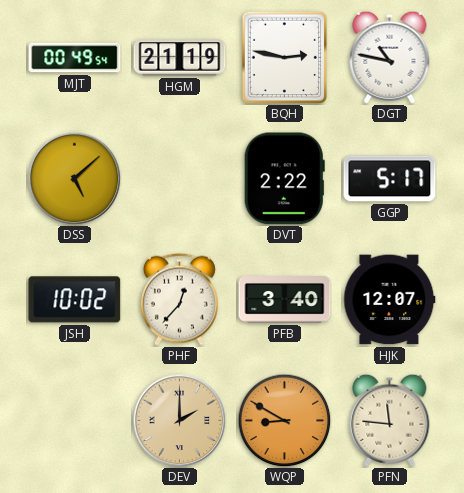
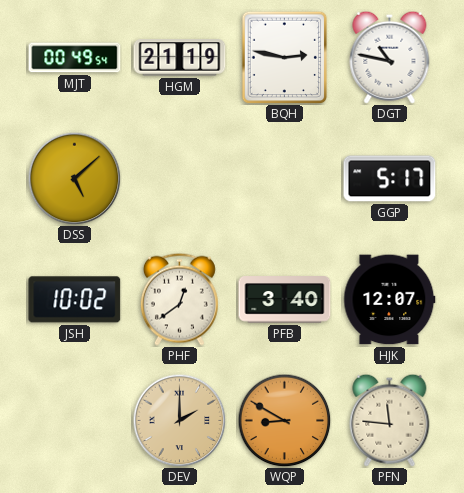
DVT: 2:22 -> none
PHF: 12:37 -> 12:39
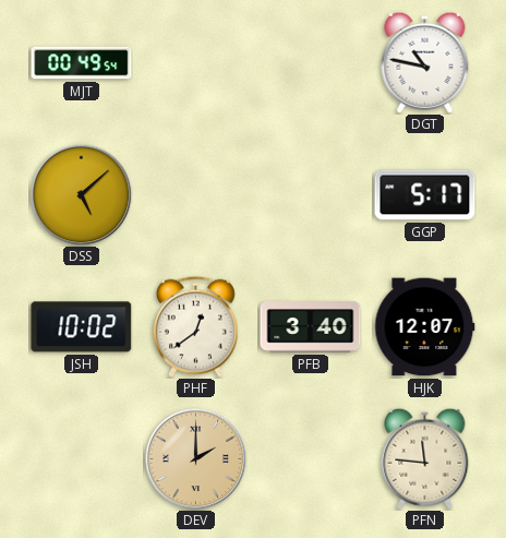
HGM: 21:19 -> none
BQH: 2:47 -> none
WQP: 8:50 -> none
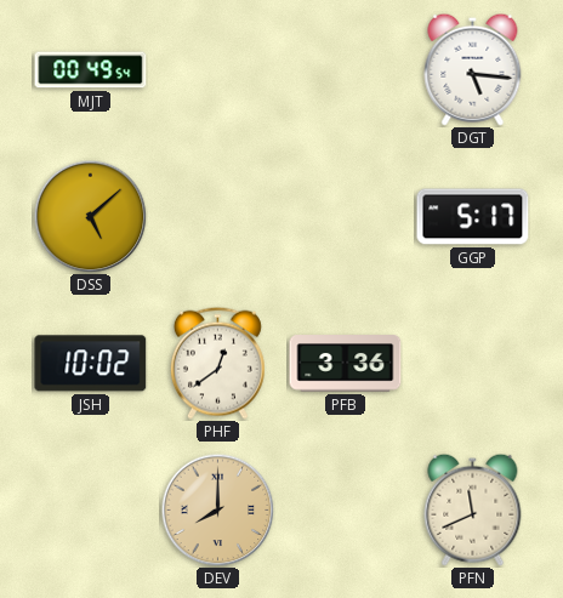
DGT: 10:47 -> 5:16
PFB: 3:40 -> 3:36
HJK: 12:07 -> none
DEV: 2:00 -> 8:00
PFN: 11:46 -> 11:41
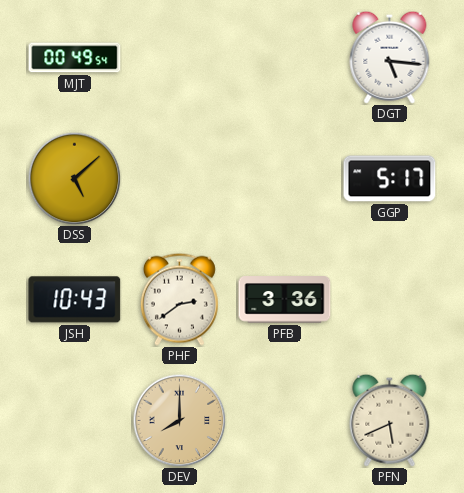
JSH: 10:02 -> 10:43
PHF: 12:39 -> 2:39
PFN: 11:41 -> 5:41
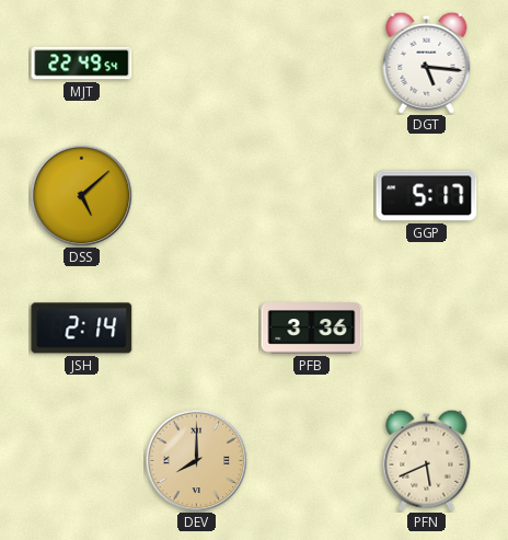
MJT: 00:49 -> 22:49
JSH: 10:43 -> 2:14
PHF: 2:39 -> none
